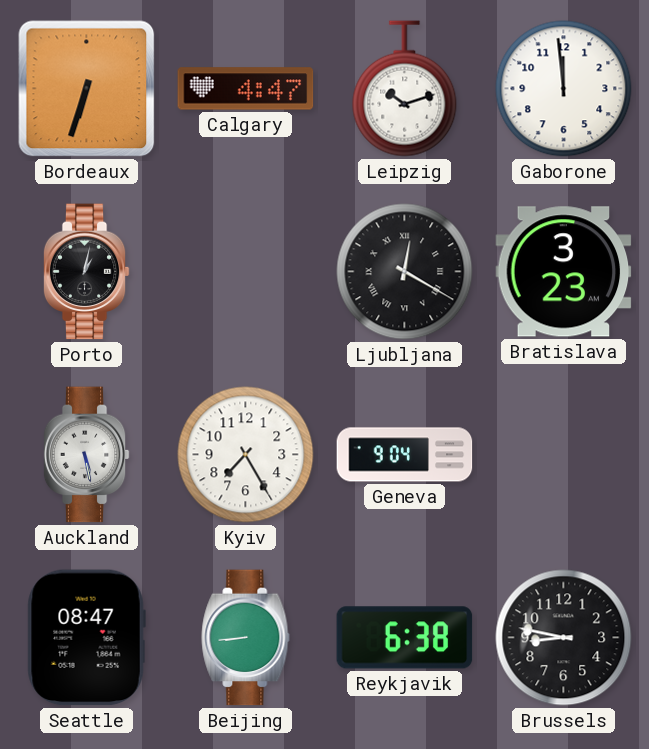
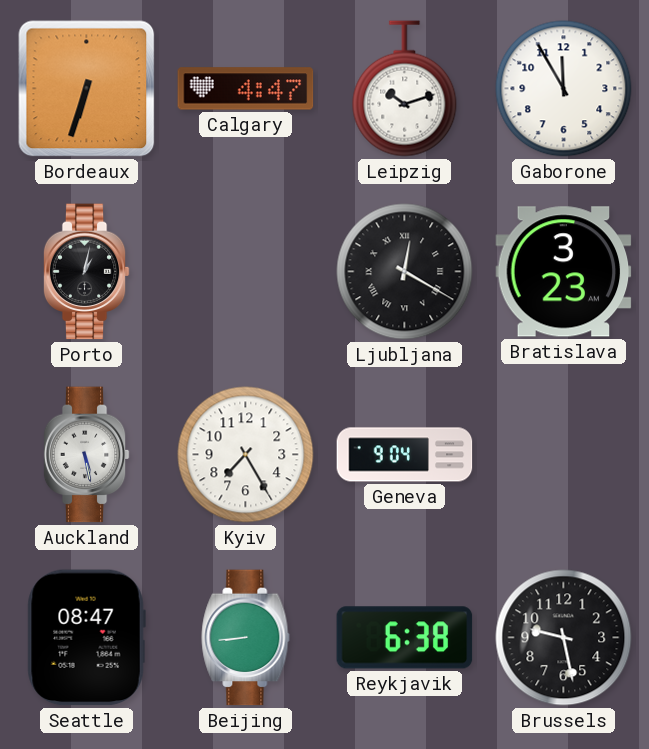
Gaborone: 11:59 -> 11:55
Brussels: 8:47 -> 9:28
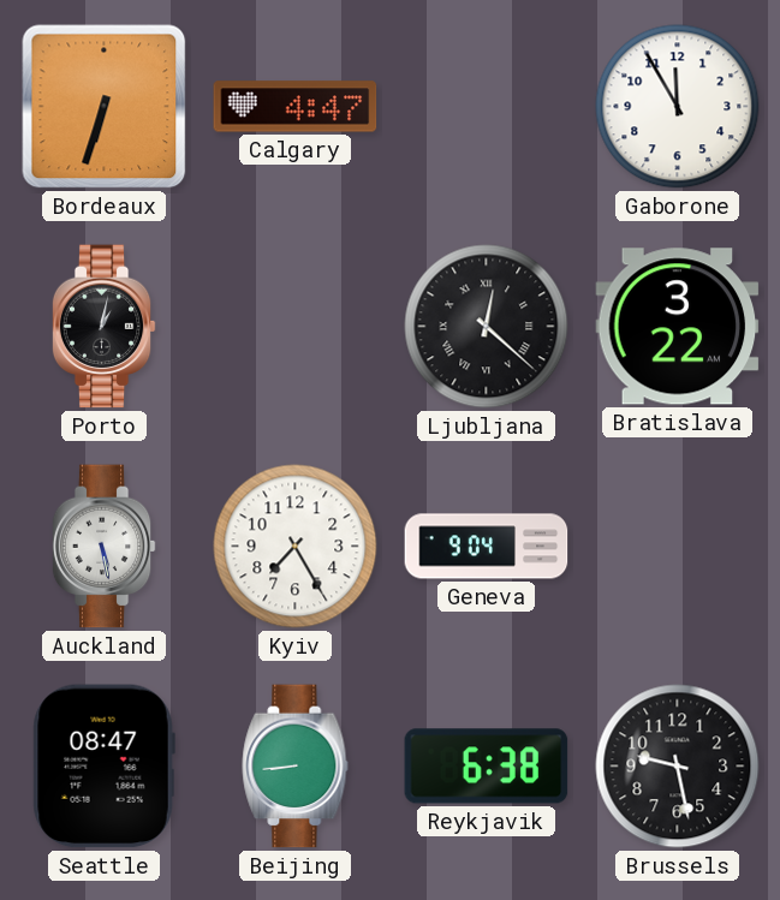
Leipzig: 10:12 -> none
Ljubljana: 12:20 -> 12:22
Bratislava: 3:23 -> 3:22
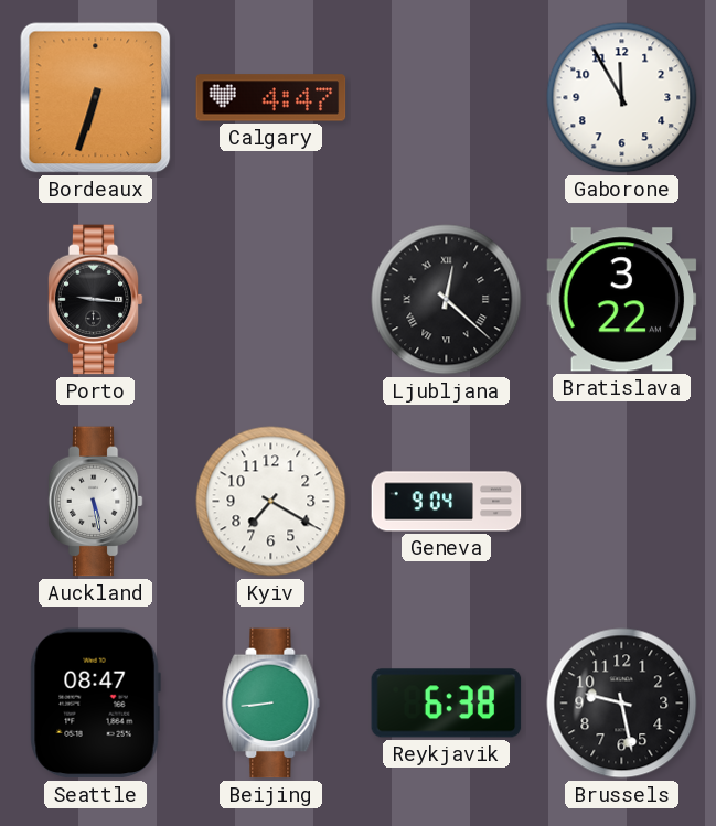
Porto: 1:02 -> 9:16
Kyiv: 7:25 -> 7:20
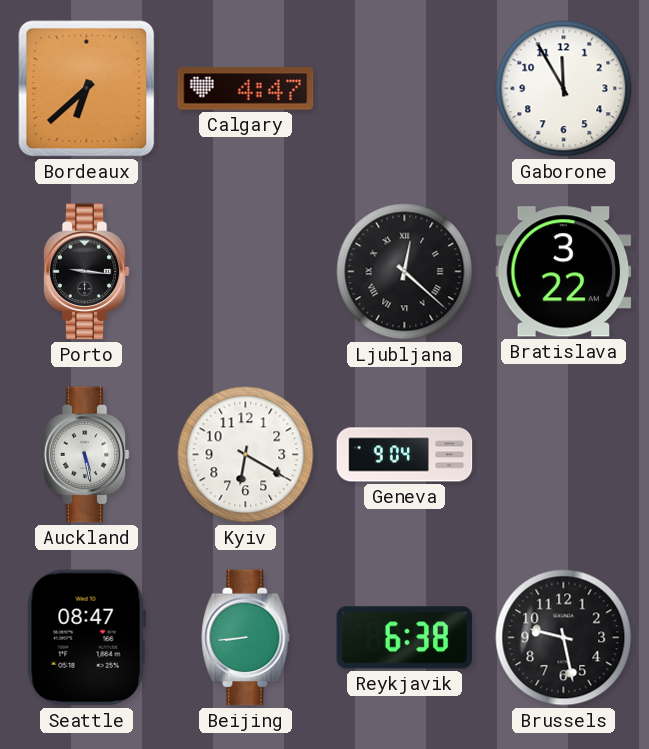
Bordeaux: 6:33 -> 6:38
Kyiv: 7:20 -> 6:20
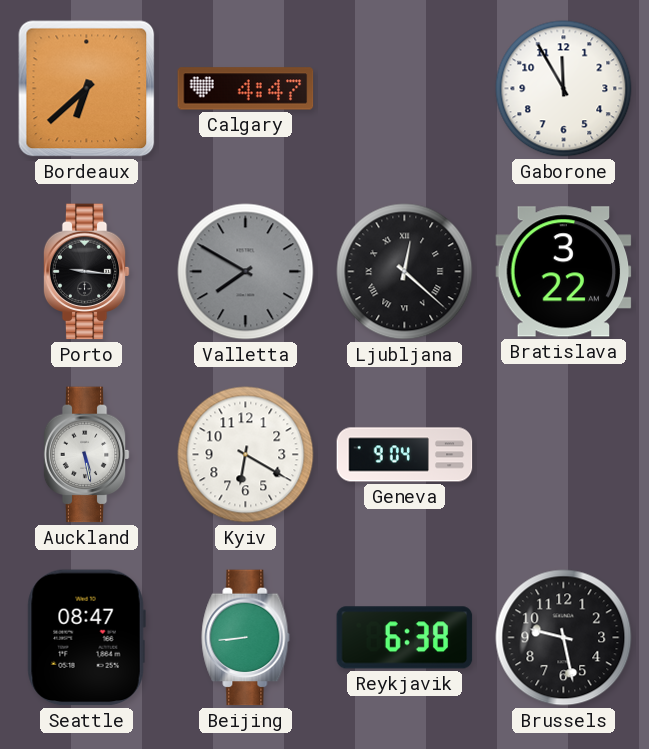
Valletta: none -> 7:50
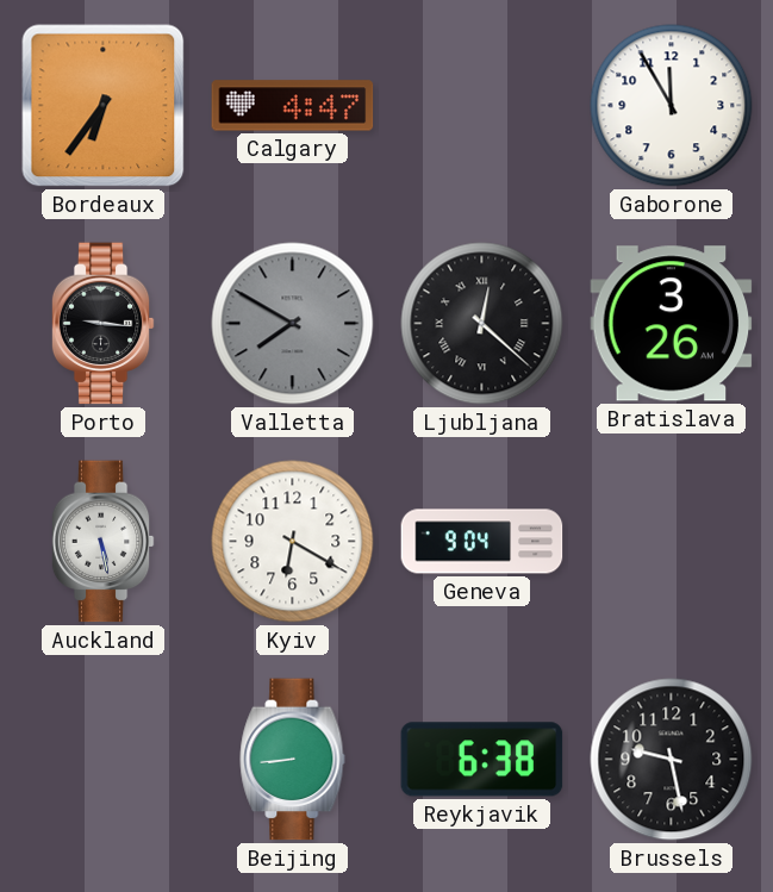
Bordeaux: 6:38 -> 6:36
Bratislava: 3:22 -> 3:26
Seattle: 08:47 -> none
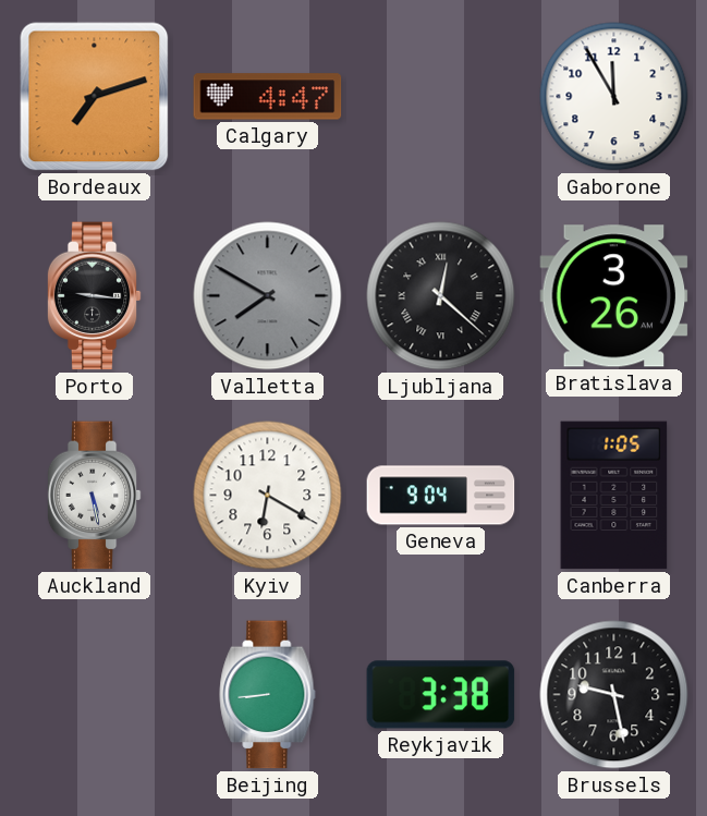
Bordeaux: 6:36 -> 7:12
Canberra: none -> 1:05
Reykjavik: 6:38 -> 3:38
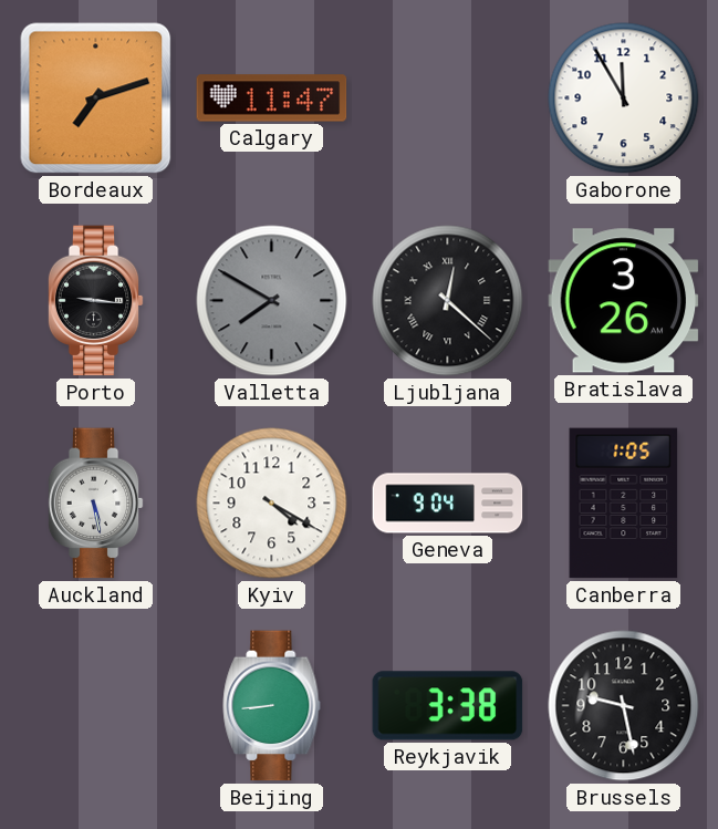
Calgary: 4:47 -> 11:47
Kyiv: 6:20 -> 4:20
